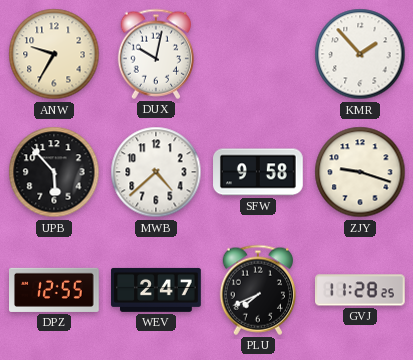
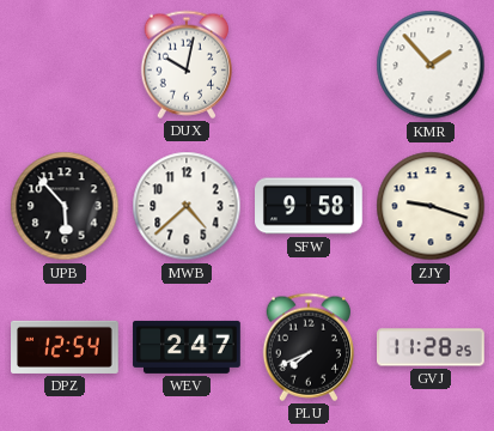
ANW: 9:35 -> none
DPZ: 12:55 -> 12:54
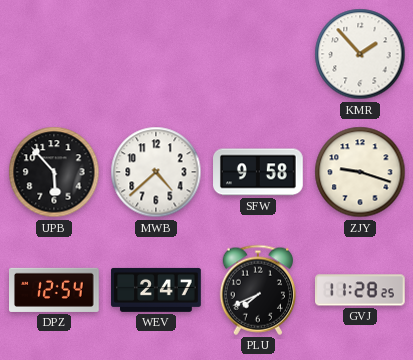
DUX: 10:02 -> none
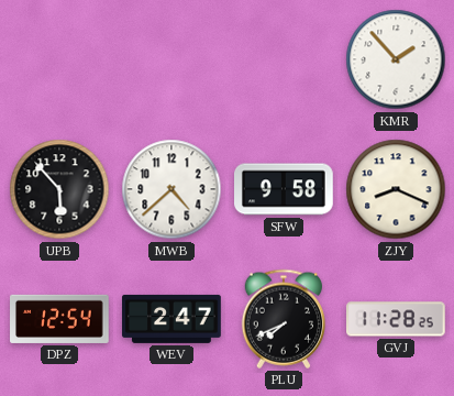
ZJY: 9:18 -> 8:19
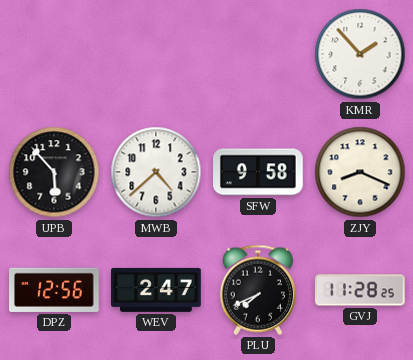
DPZ: 12:54 -> 12:56
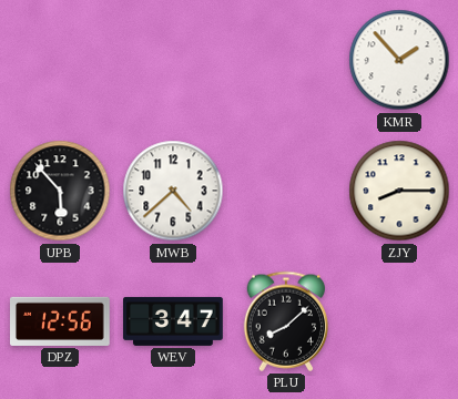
SFW: 9:58 -> none
ZJY: 8:19 -> 8:15
WEV: 2:47 -> 3:47
PLU: 7:41 -> 8:08
GVJ: 11:28 -> none
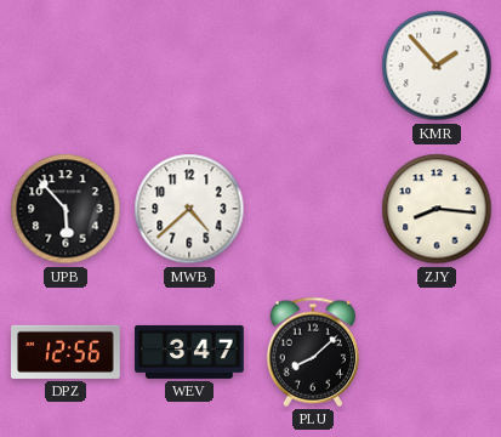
ZJY: 8:15 -> 8:16
